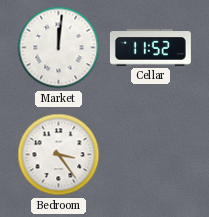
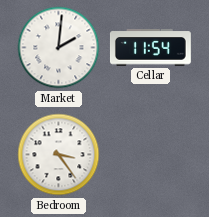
Market: 12:01 -> 2:01
Cellar: 11:52 -> 11:54
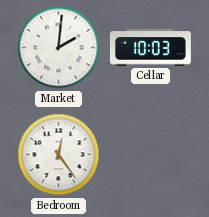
Cellar: 11:54 -> 10:03
Bedroom: 3:24 -> 12:24
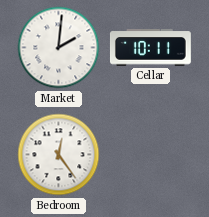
Cellar: 10:03 -> 10:11
